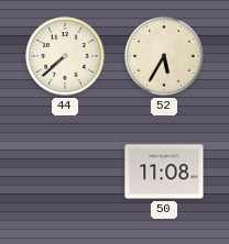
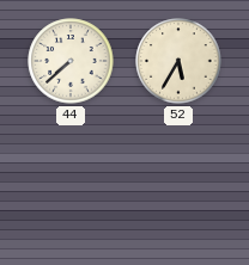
50: 11:08 -> none
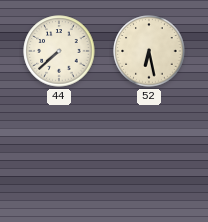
52: 5:35 -> 6:28
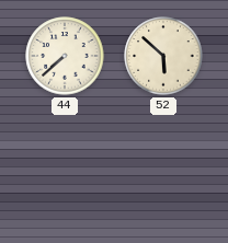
52: 6:28 -> 5:52
